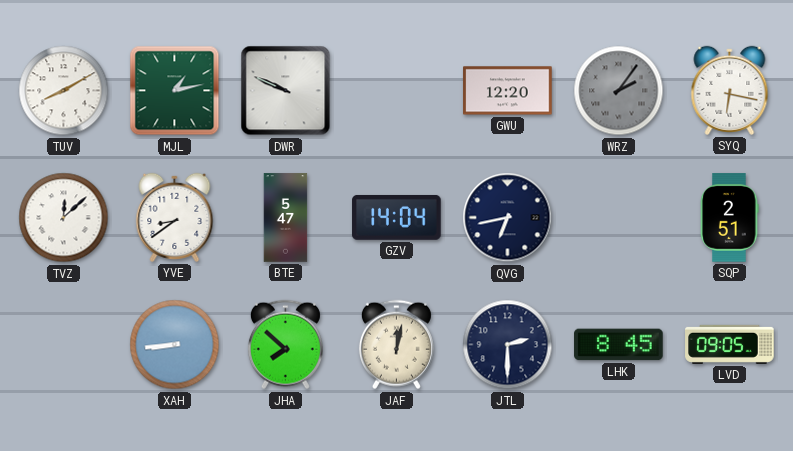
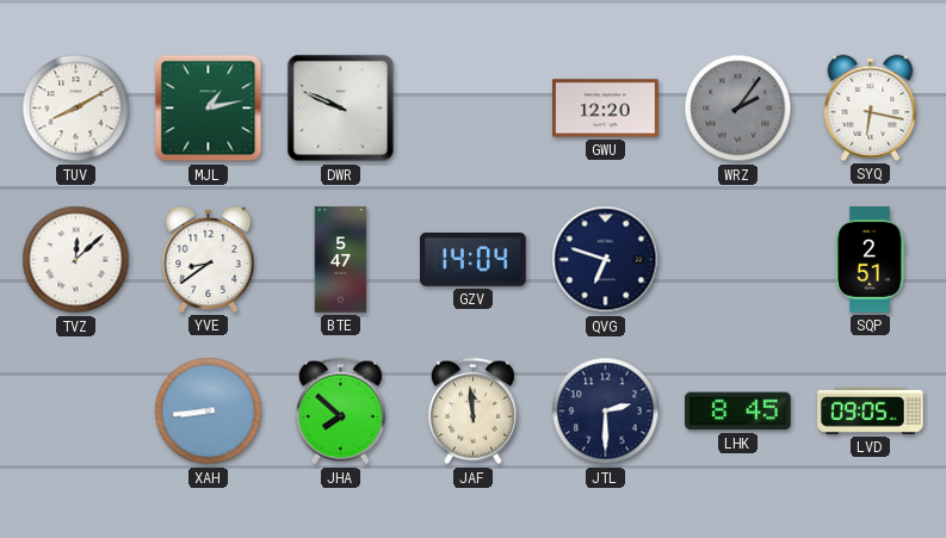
QVG: 6:43 -> 6:48
JAF: 12:02 -> 11:59
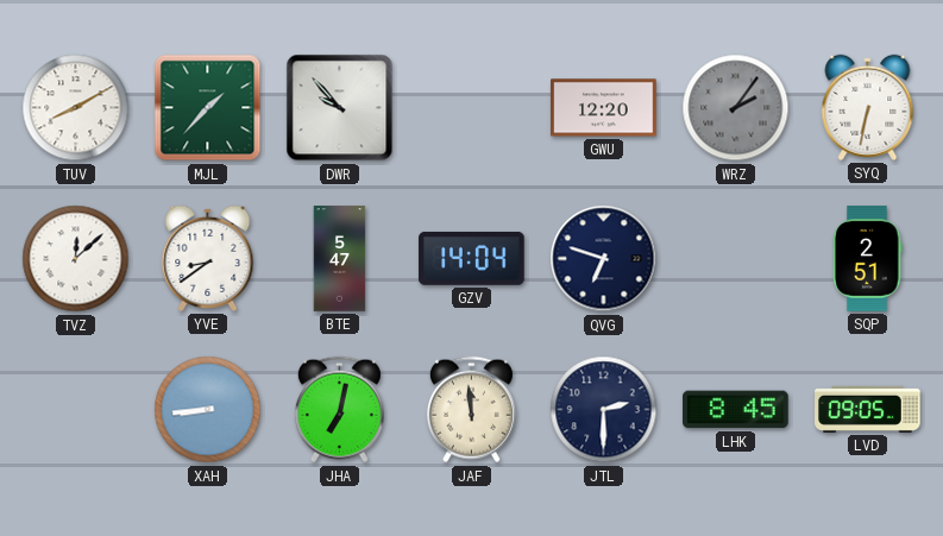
MJL: 1:13 -> 1:37
DWR: 9:49 -> 9:53
SYQ: 6:17 -> 6:32
JHA: 7:52 -> 7:02
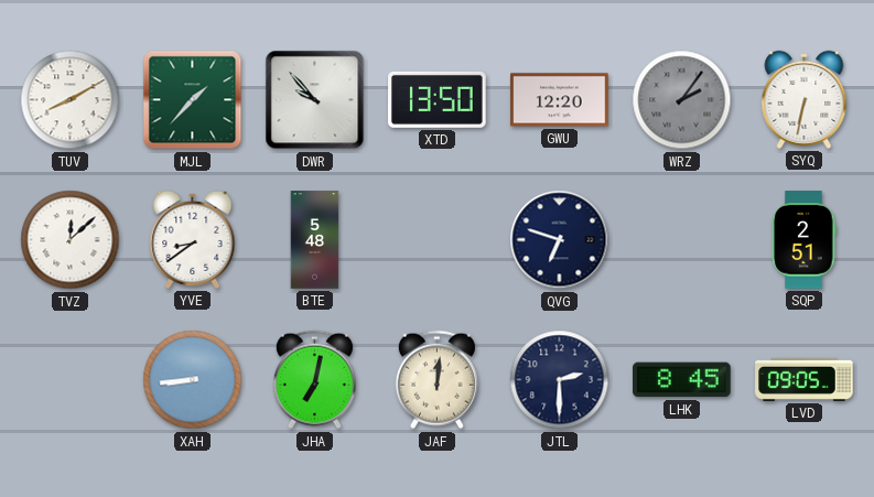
XTD: none -> 13:50
BTE: 5:47 -> 5:48
GZV: 14:04 -> none
JAF: 11:59 -> 12:01
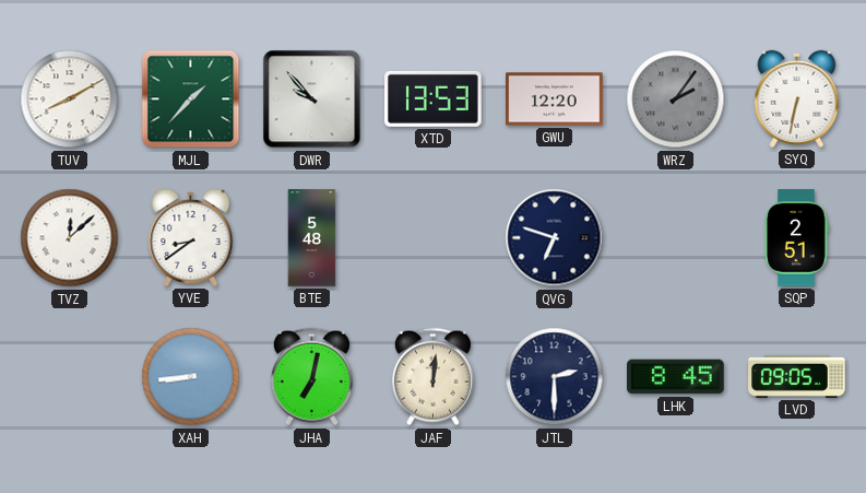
XTD: 13:50 -> 13:53
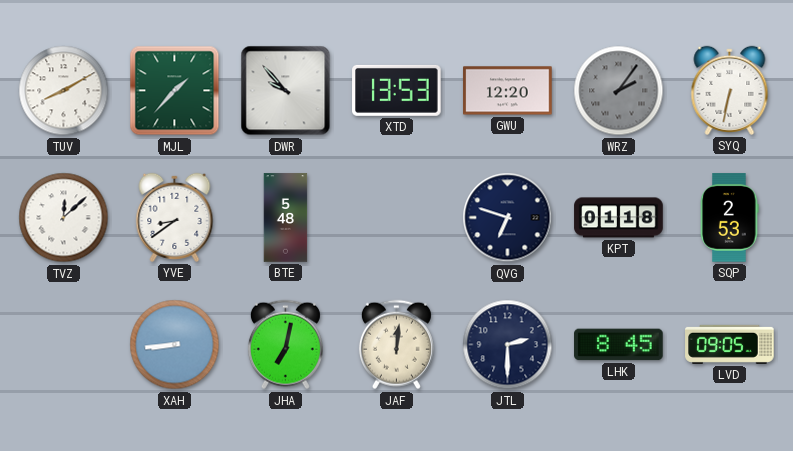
KPT: none -> 01:18
SQP: 2:51 -> 2:53
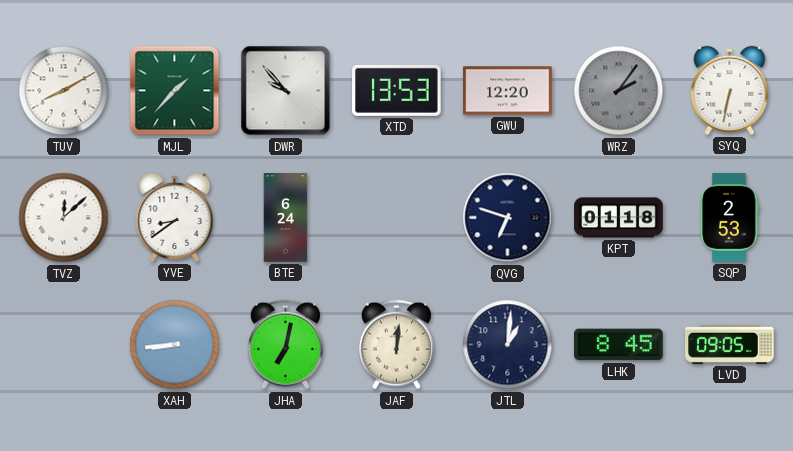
BTE: 5:48 -> 6:24
JTL: 2:30 -> 1:01
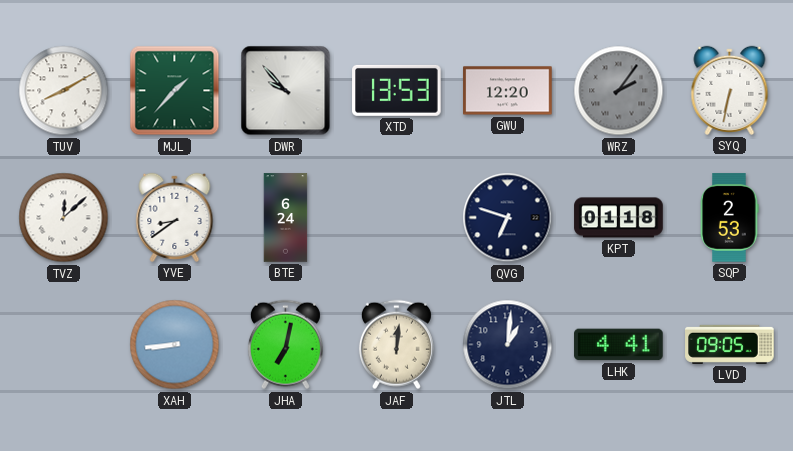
LHK: 8:45 -> 4:41
